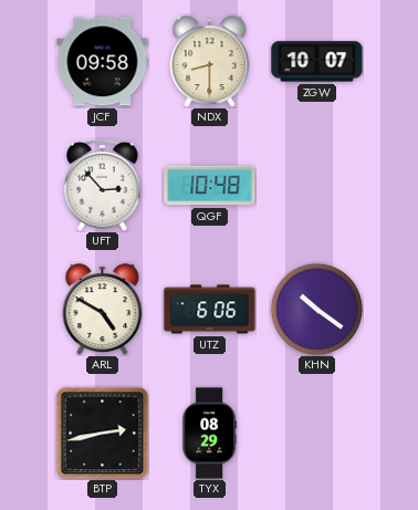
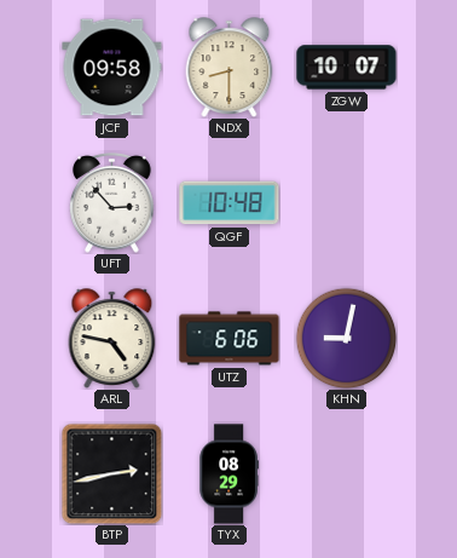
ARL: 4:50 -> 4:47
KHN: 10:21 -> 9:02
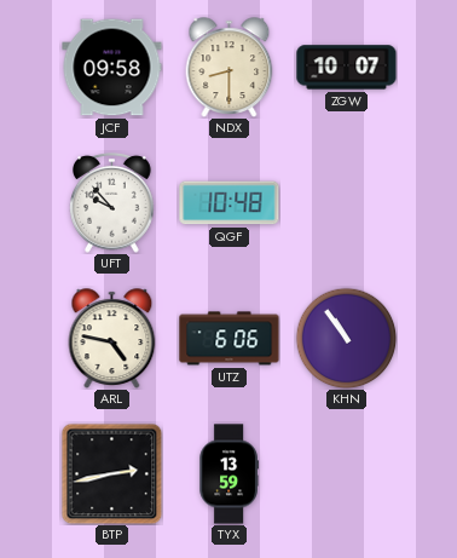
UFT: 2:53 -> 9:53
KHN: 9:02 -> 10:54
TYX: 08:29 -> 13:59
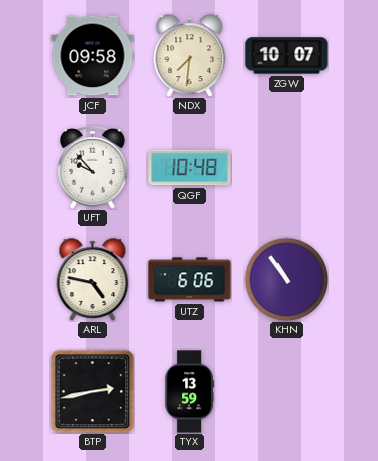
NDX: 8:30 -> 7:31
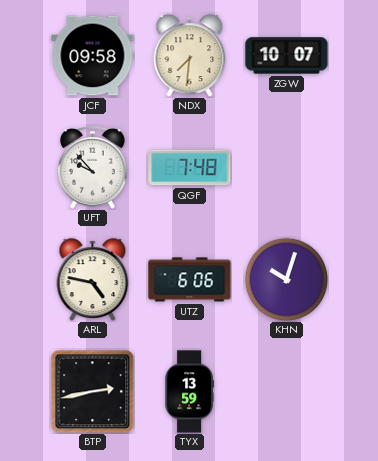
QGF: 10:48 -> 7:48
KHN: 10:54 -> 10:03
